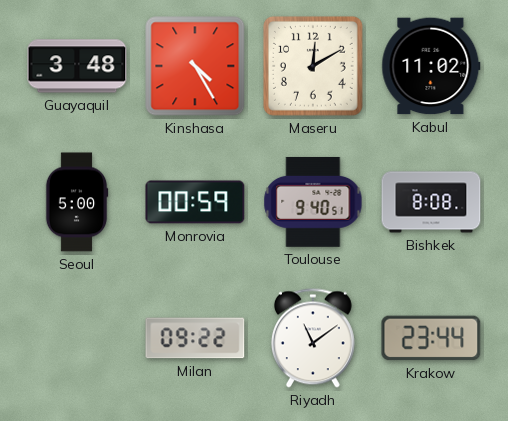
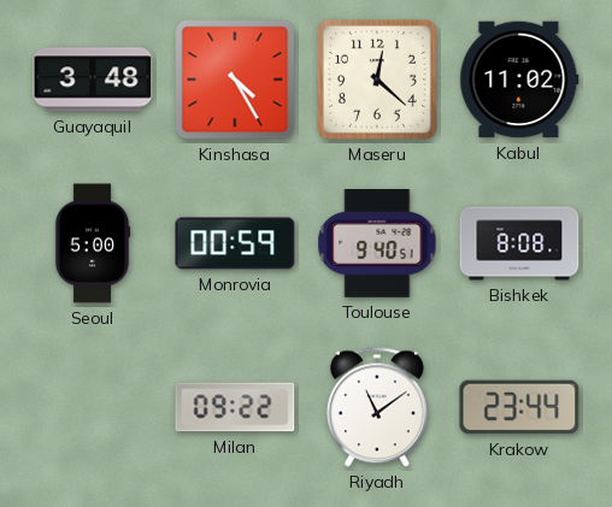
Maseru: 12:10 -> 12:22
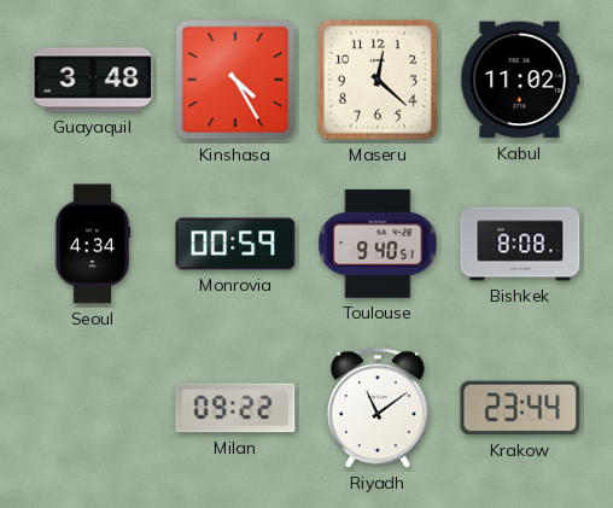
Seoul: 5:00 -> 4:34
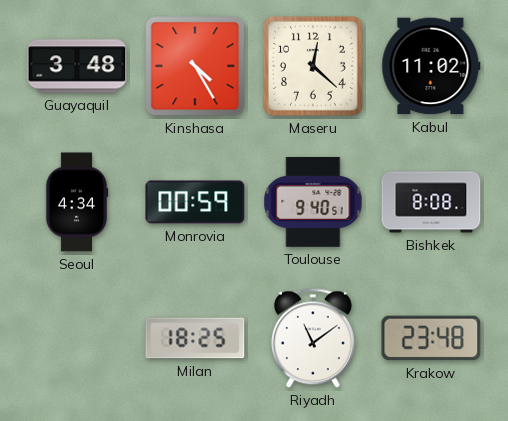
Milan: 09:22 -> 18:25
Krakow: 23:44 -> 23:48
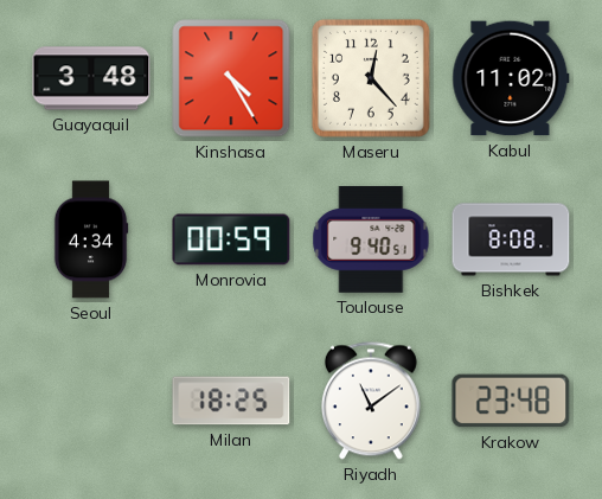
Maseru: 12:22 -> 12:23
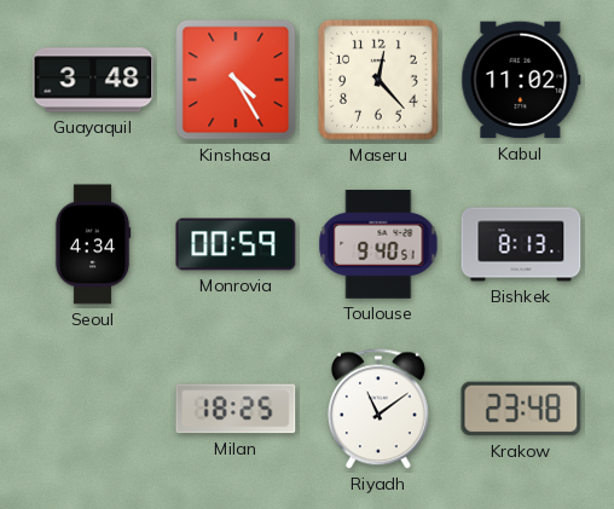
Bishkek: 8:08 -> 8:13
